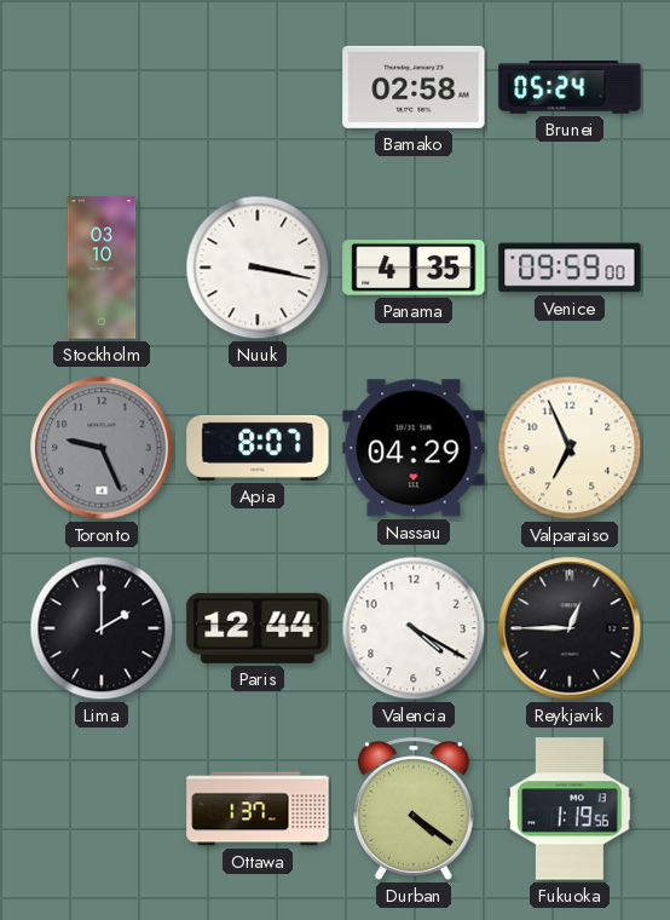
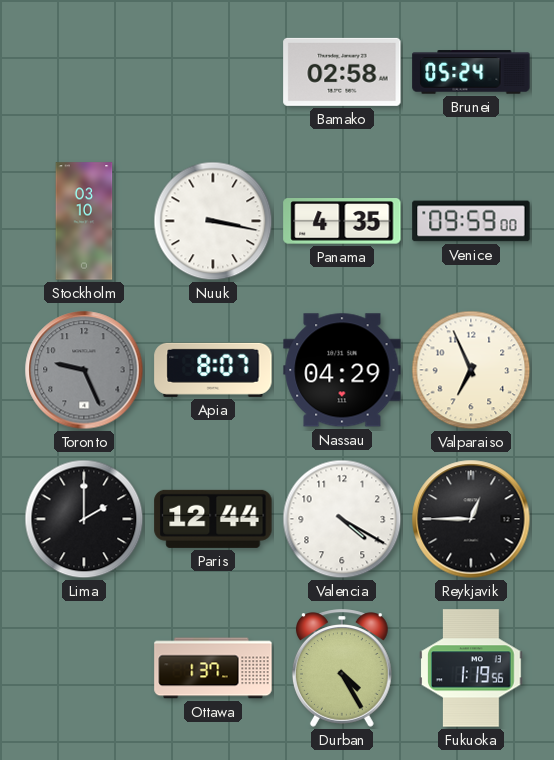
Durban: 4:21 -> 4:25
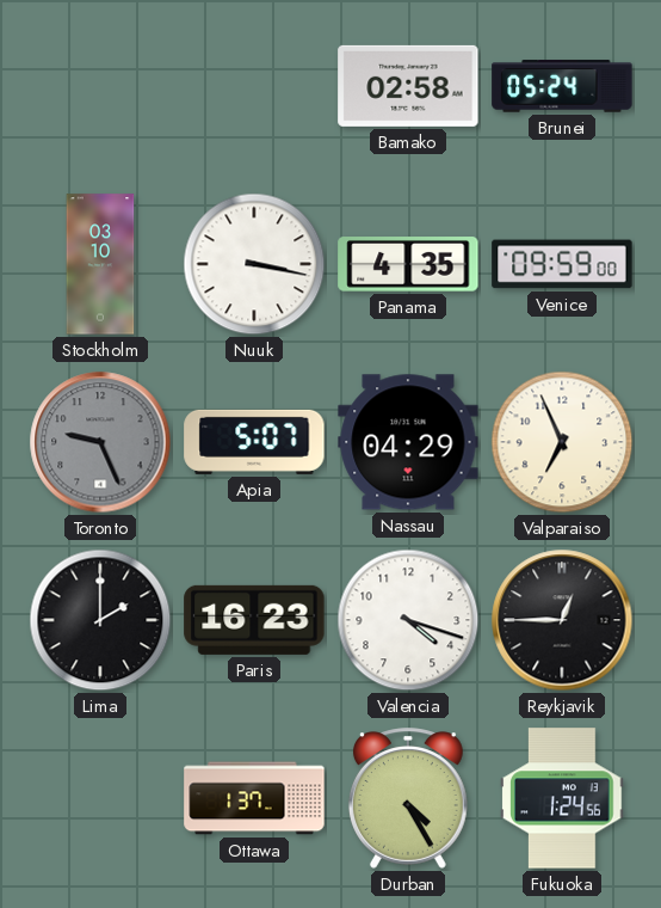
Apia: 8:07 -> 5:07
Paris: 12:44 -> 16:23
Valencia: 4:20 -> 4:18
Fukuoka: 1:19 -> 1:24
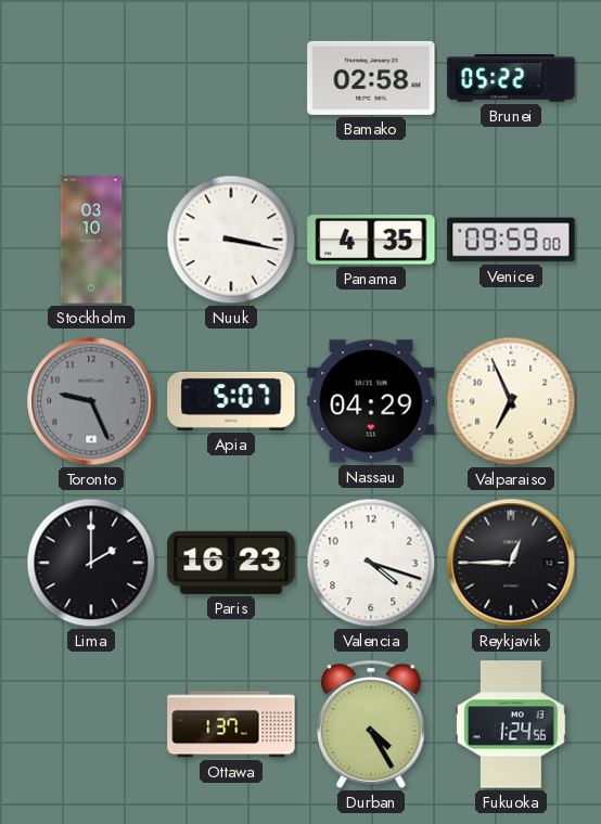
Brunei: 05:24 -> 05:22
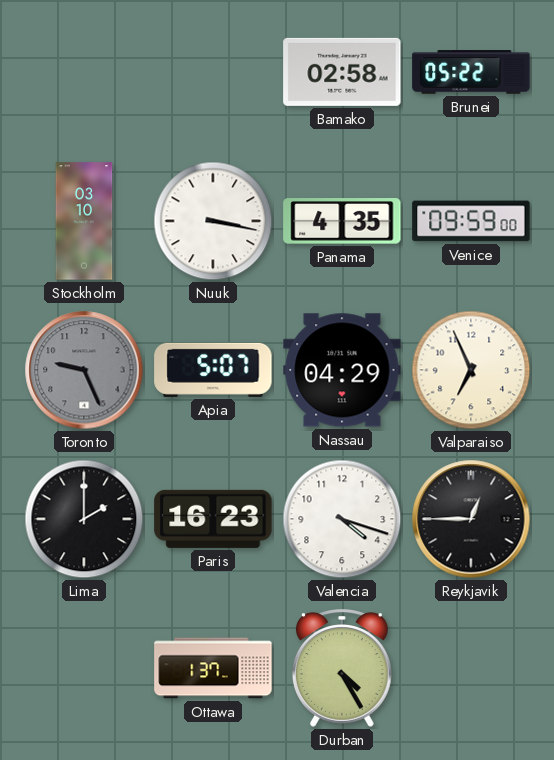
Fukuoka: 1:24 -> none
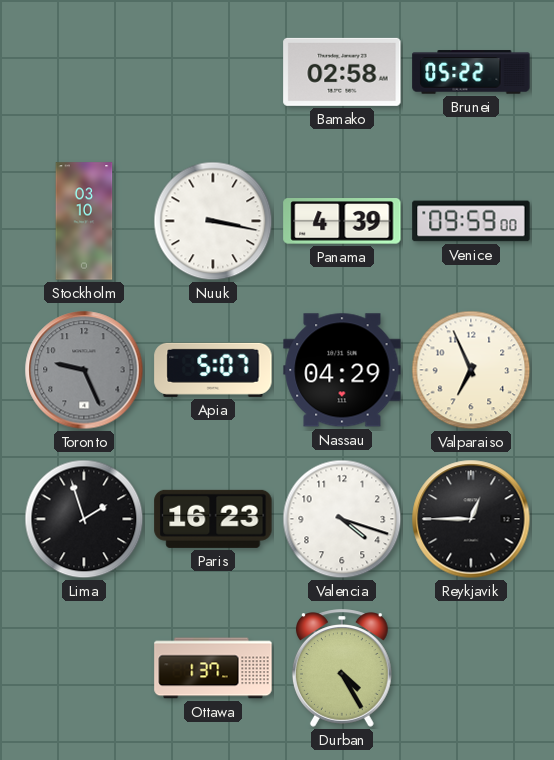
Panama: 4:35 -> 4:39
Lima: 2:00 -> 1:57
